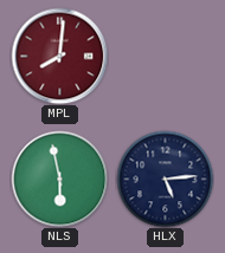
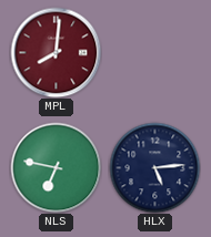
NLS: 5:58 -> 6:47
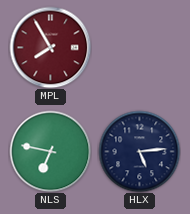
MPL: 8:01 -> 7:55
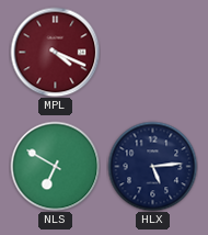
MPL: 7:55 -> 4:19
NLS: 6:47 -> 6:50
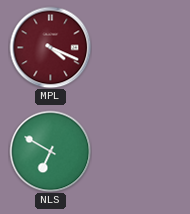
HLX: 5:14 -> none
